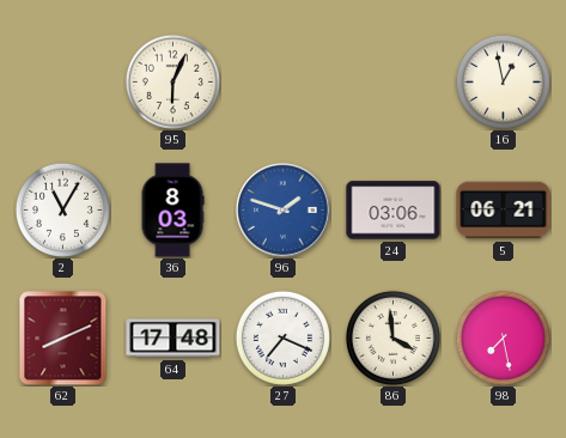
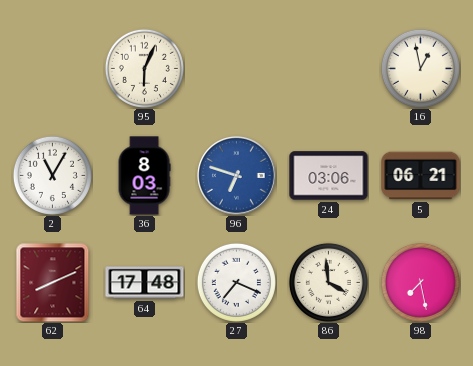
96: 1:48 -> 6:48
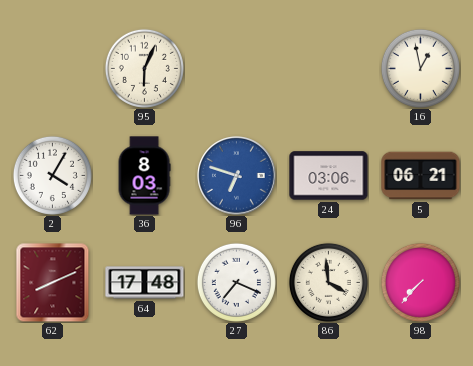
2: 11:05 -> 4:05
98: 7:28 -> 7:37
